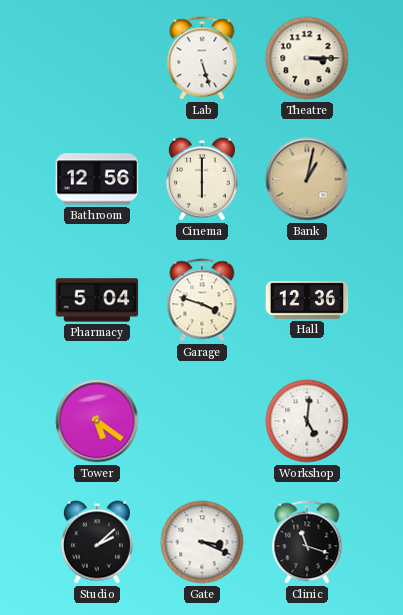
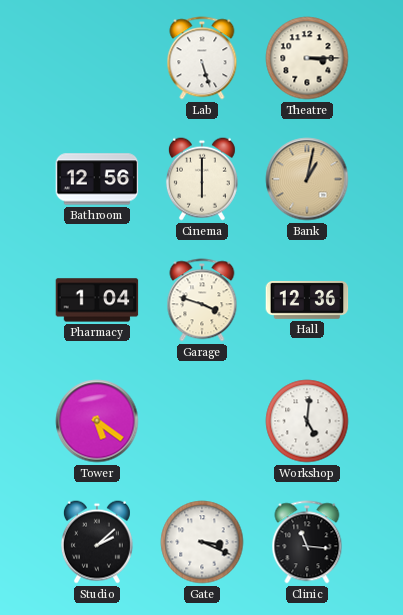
Pharmacy: 5:04 -> 1:04
Clinic: 11:18 -> 11:16
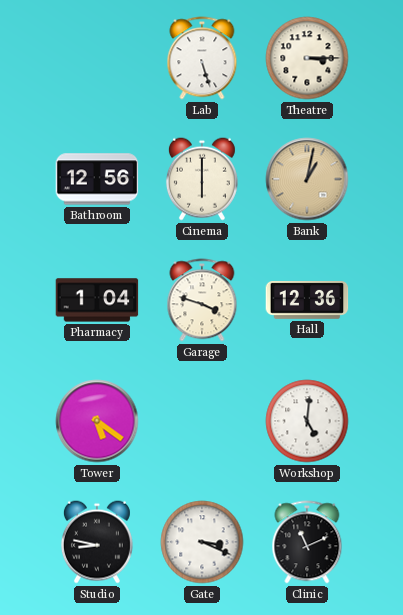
Studio: 2:08 -> 8:47
Clinic: 11:16 -> 11:11
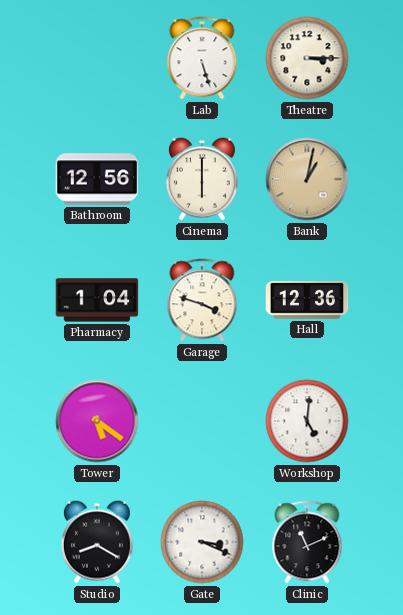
Studio: 8:47 -> 8:20
